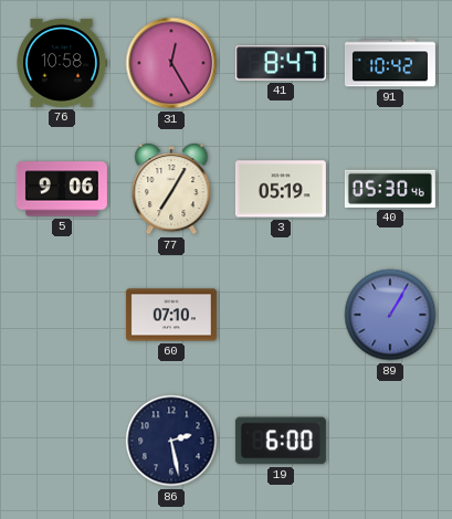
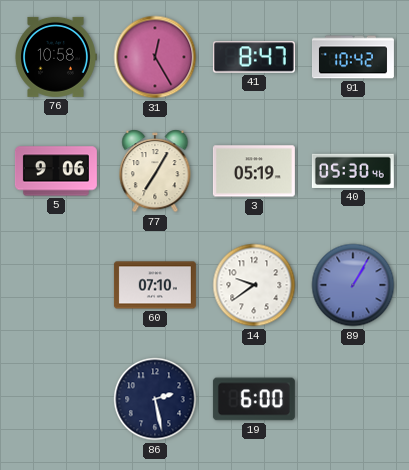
14: none -> 9:39
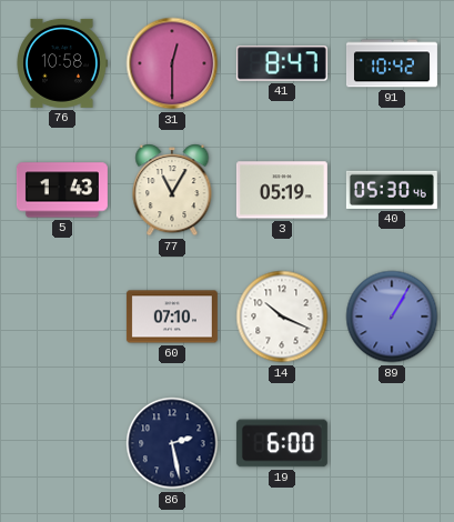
31: 12:25 -> 12:30
5: 9:06 -> 1:43
77: 7:05 -> 11:05
14: 9:39 -> 10:19
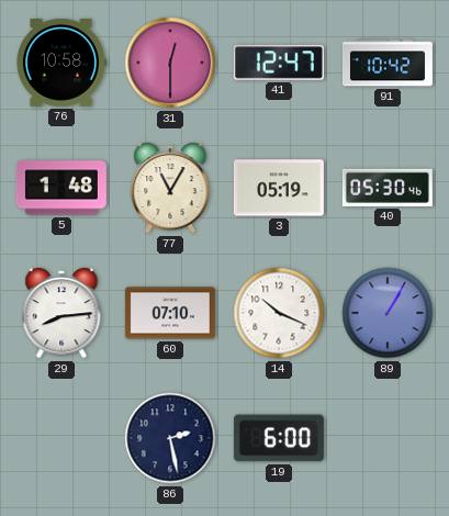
41: 8:47 -> 12:47
5: 1:43 -> 1:48
29: none -> 8:14
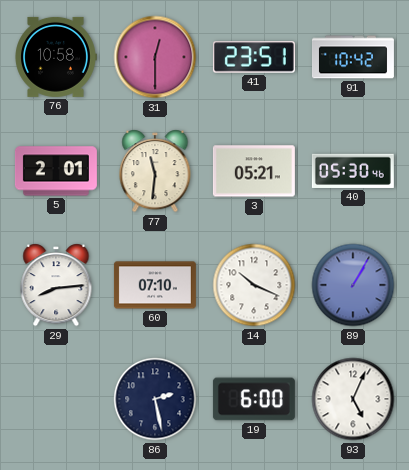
41: 12:47 -> 23:51
5: 1:48 -> 2:01
77: 11:05 -> 11:31
3: 05:19 -> 05:21
93: none -> 5:04
